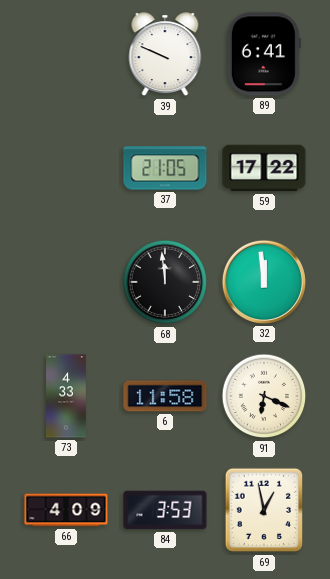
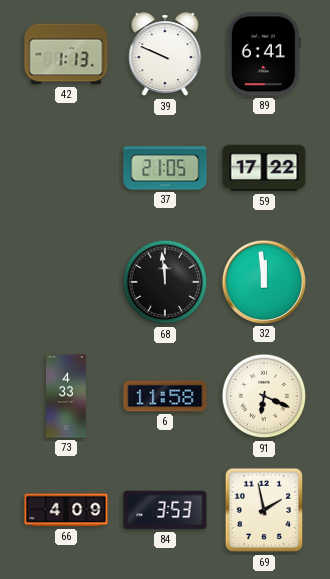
42: none -> 1:13
69: 12:58 -> 1:58
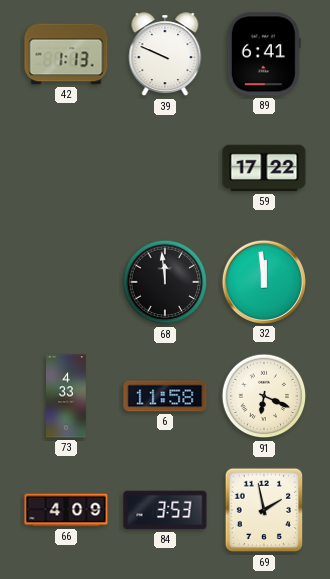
37: 21:05 -> none
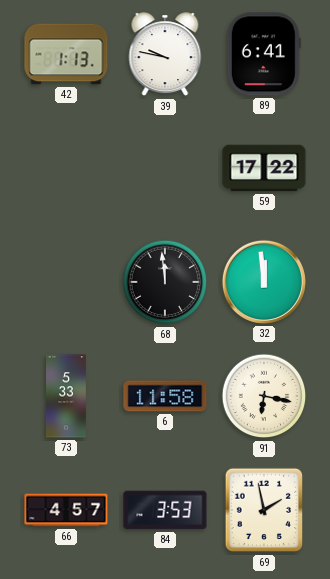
39: 9:49 -> 9:47
73: 4:33 -> 5:33
91: 6:19 -> 6:17
66: 4:09 -> 4:57
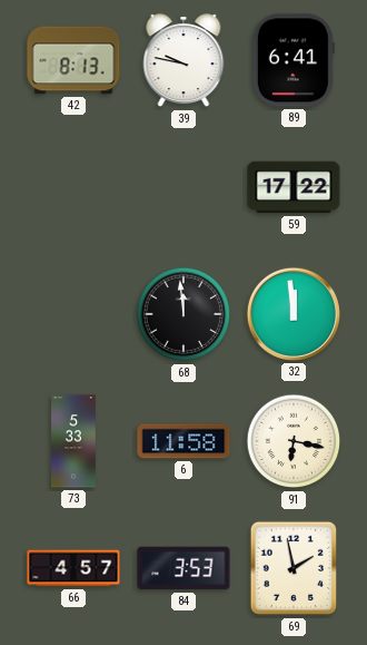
42: 1:13 -> 8:13
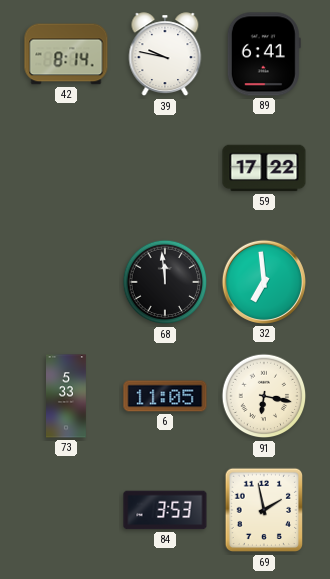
42: 8:13 -> 8:14
32: 11:59 -> 6:59
6: 11:58 -> 11:05
66: 4:57 -> none
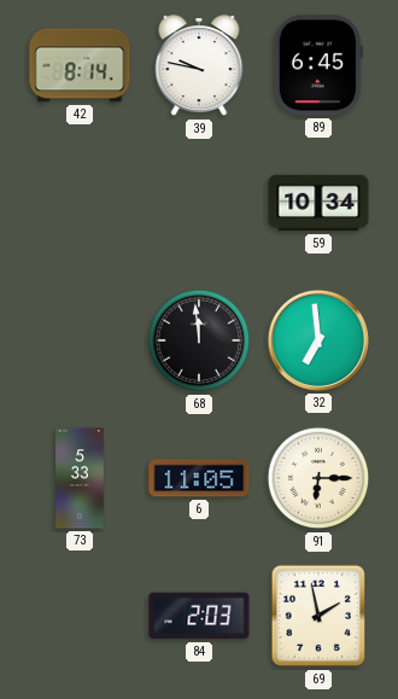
89: 6:41 -> 6:45
59: 17:22 -> 10:34
91: 6:17 -> 6:15
84: 3:53 -> 2:03
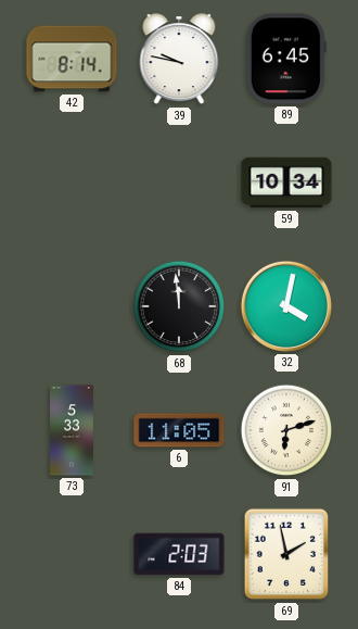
32: 6:59 -> 4:02
91: 6:15 -> 6:12
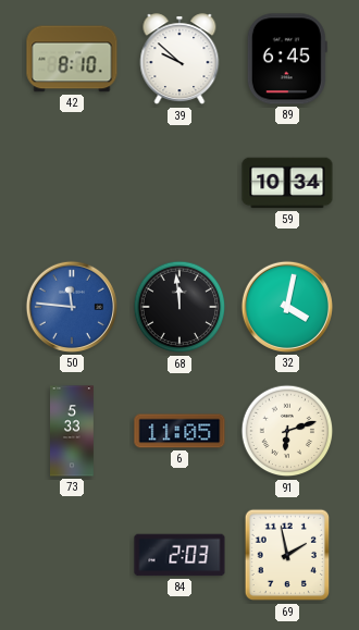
42: 8:14 -> 8:10
39: 9:47 -> 9:52
50: none -> 11:46
